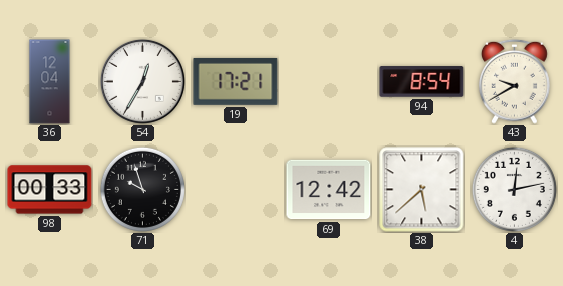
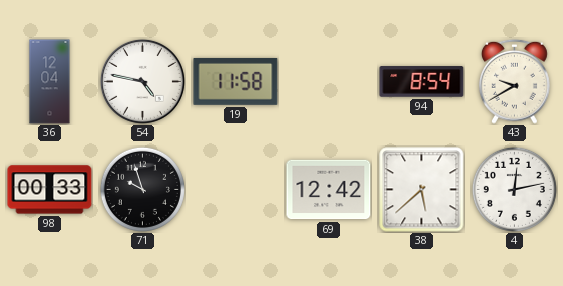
54: 12:35 -> 4:47
19: 17:21 -> 11:58
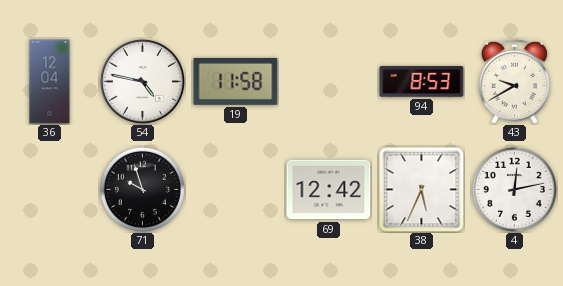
94: 8:54 -> 8:53
98: 00:33 -> none
38: 5:38 -> 5:34
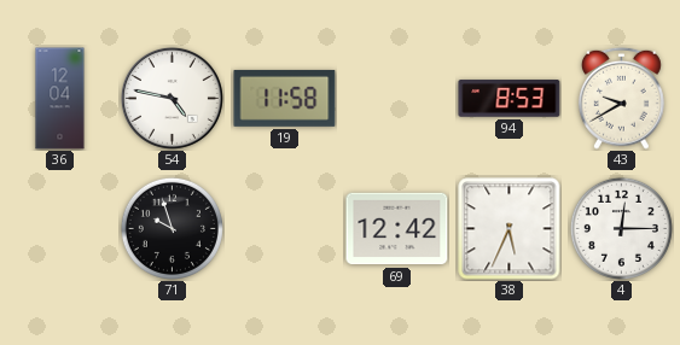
4: 12:13 -> 12:15
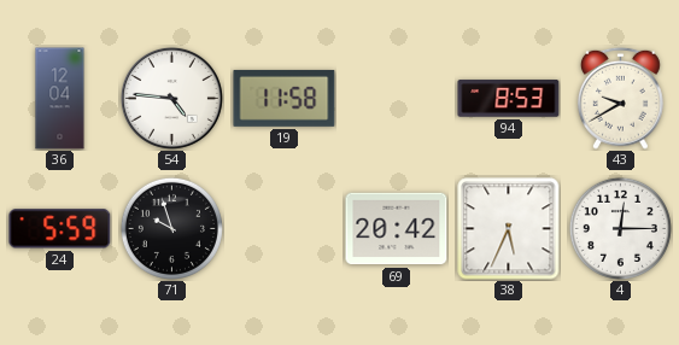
54: 4:47 -> 4:46
24: none -> 5:59
69: 12:42 -> 20:42
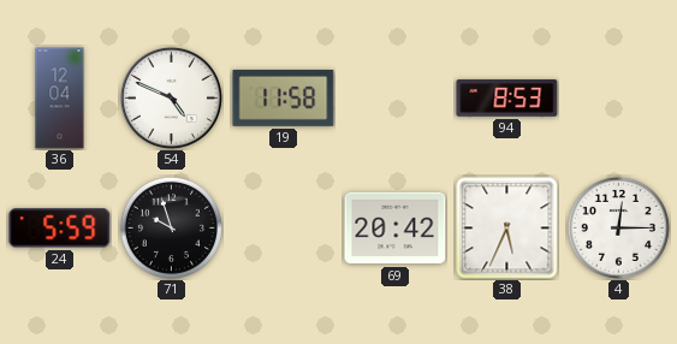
54: 4:46 -> 4:49
43: 9:40 -> none
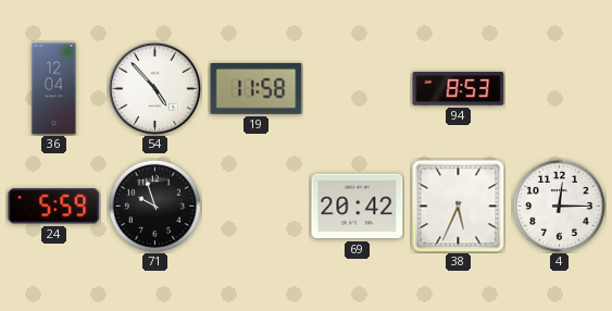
54: 4:49 -> 4:53
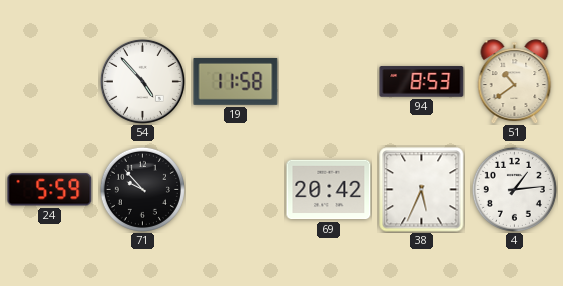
36: 12:04 -> none
51: none -> 10:39
71: 9:57 -> 9:53
4: 12:15 -> 1:14
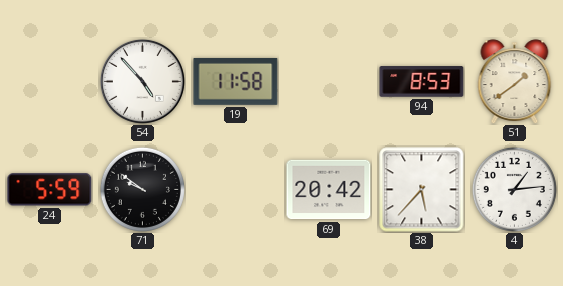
51: 10:39 -> 1:39
71: 9:53 -> 9:51
38: 5:34 -> 5:37
